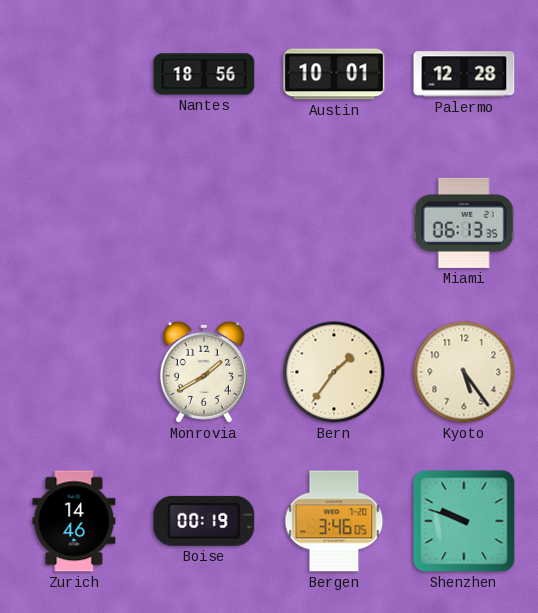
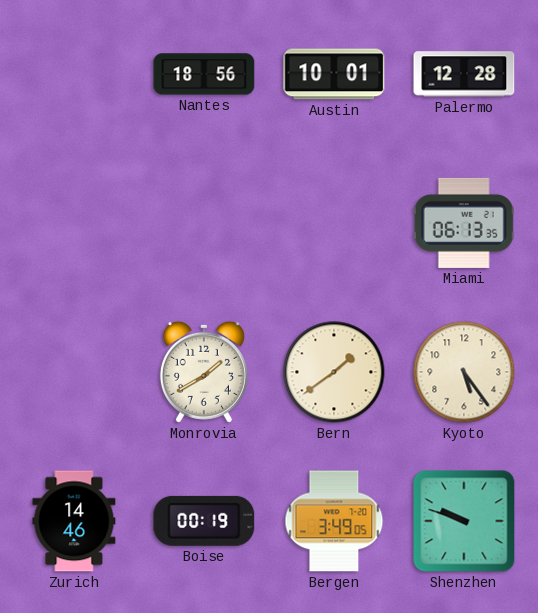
Bern: 1:36 -> 1:39
Bergen: 3:46 -> 3:49
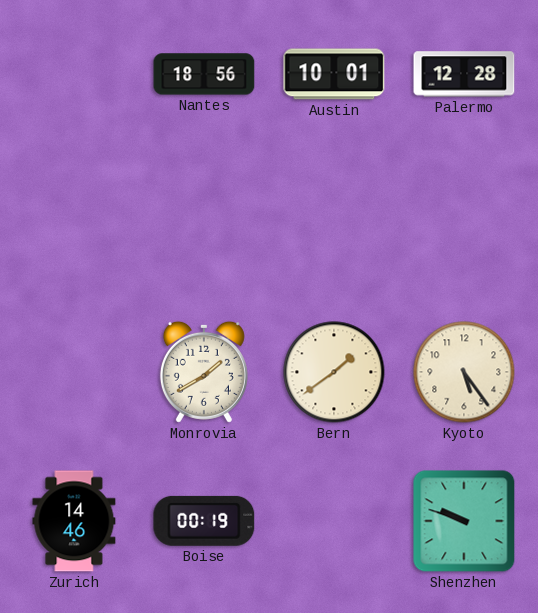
Miami: 06:13 -> none
Bergen: 3:49 -> none
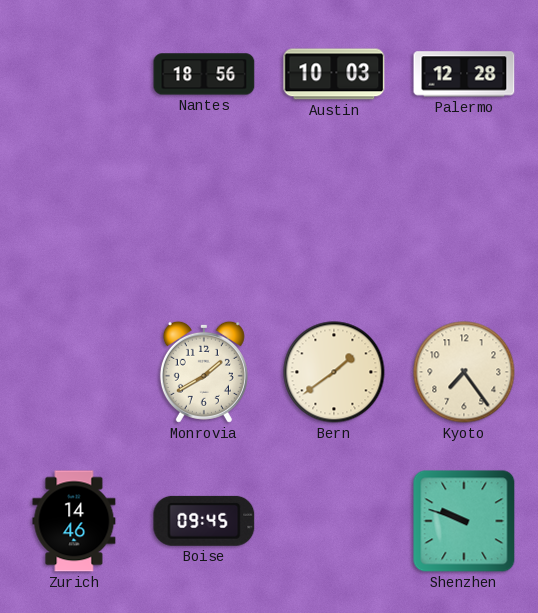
Austin: 10:01 -> 10:03
Kyoto: 5:24 -> 7:24
Boise: 00:19 -> 09:45
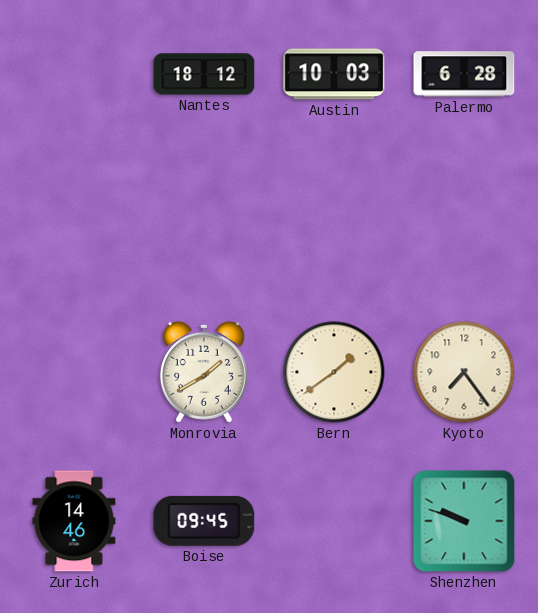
Nantes: 18:56 -> 18:12
Palermo: 12:28 -> 6:28
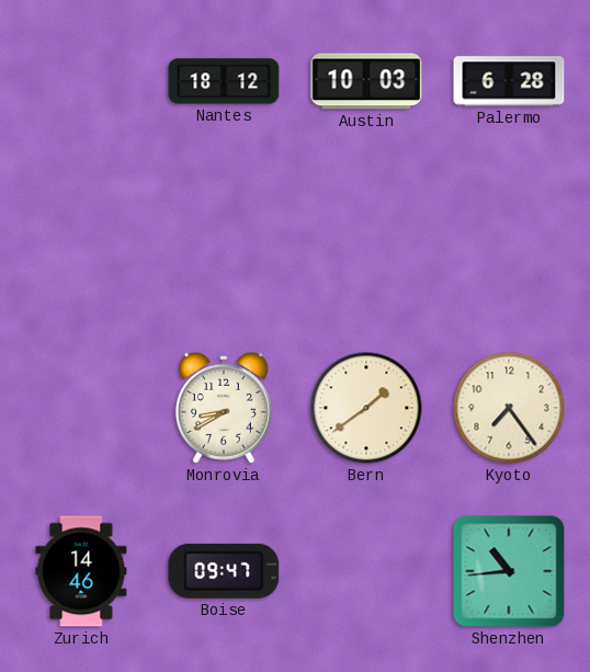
Monrovia: 1:40 -> 8:40
Boise: 09:45 -> 09:47
Shenzhen: 9:48 -> 10:44
